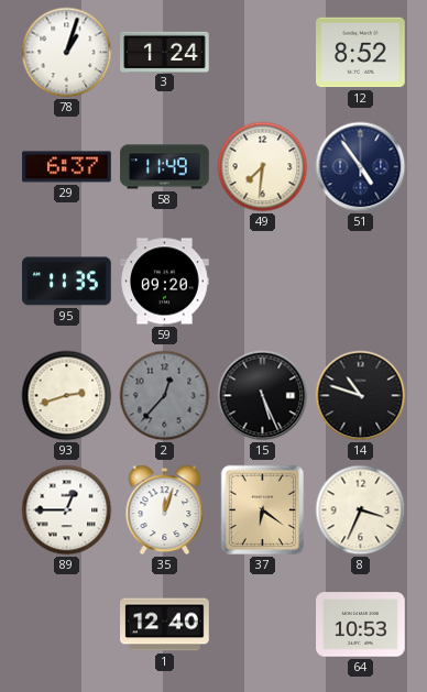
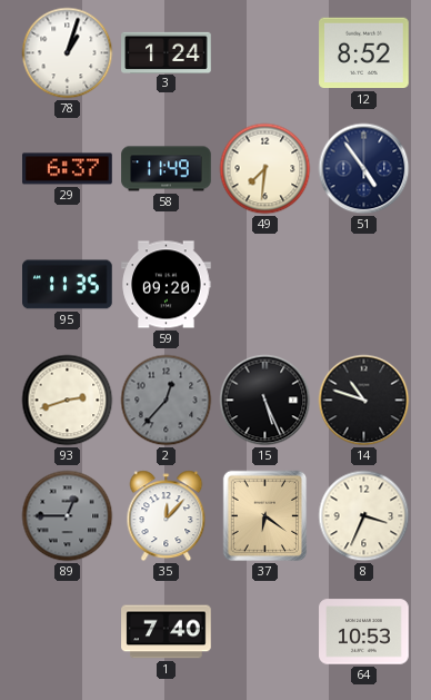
89 dial: white -> grey
35: 12:03 -> 12:07
1: 12:40 -> 7:40
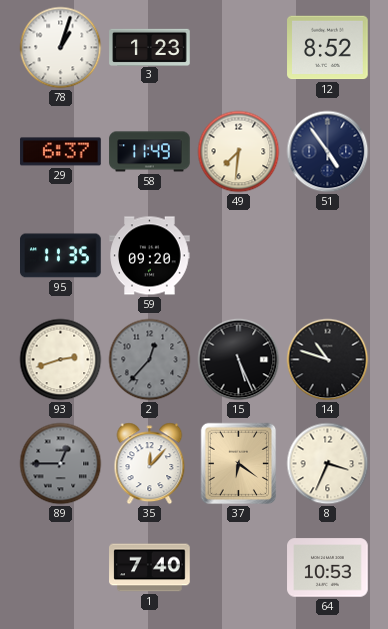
3: 1:24 -> 1:23
